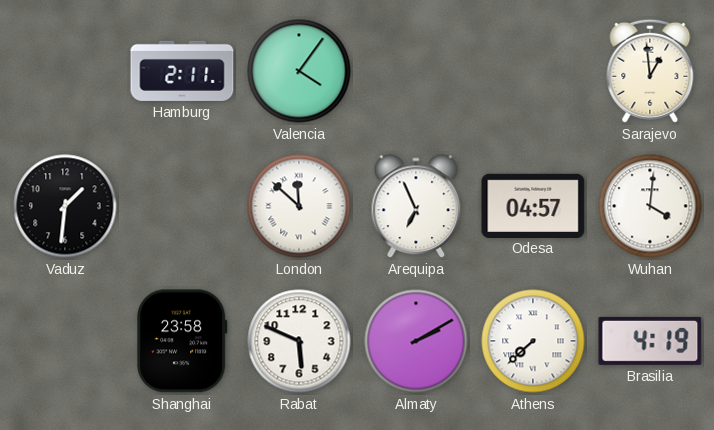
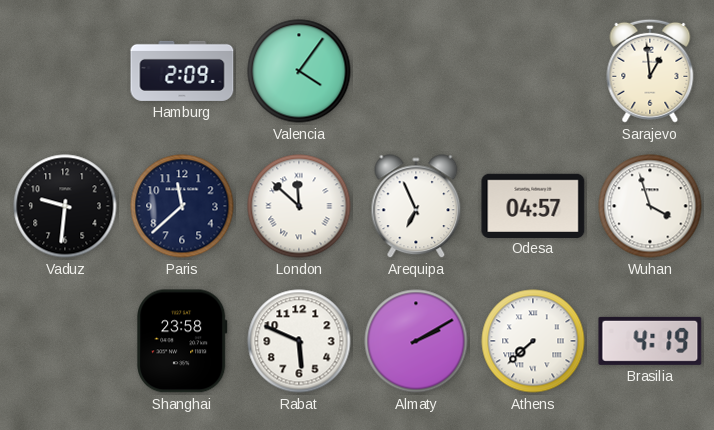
Hamburg: 2:11 -> 2:09
Vaduz: 1:31 -> 9:31
Paris: none -> 11:38
Wuhan: 4:01 -> 3:57
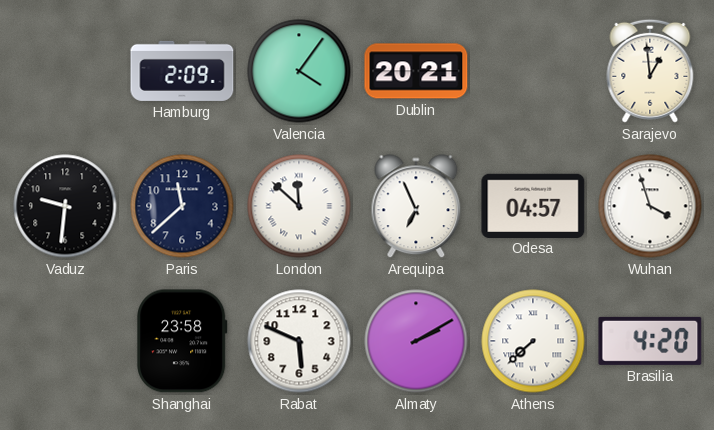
Dublin: none -> 20:21
Brasilia: 4:19 -> 4:20
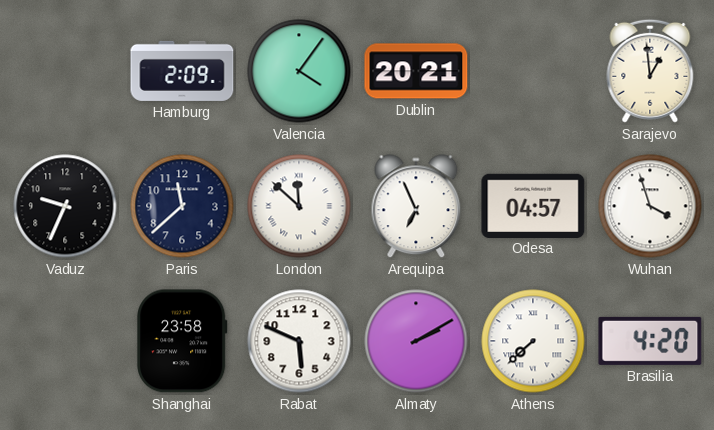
Vaduz: 9:31 -> 9:34
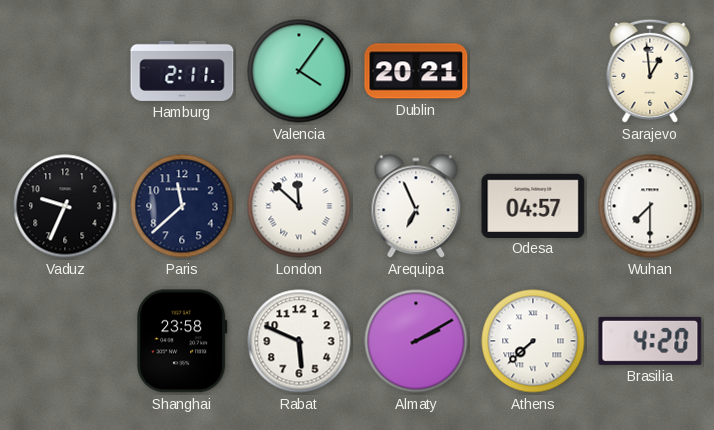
Hamburg: 2:09 -> 2:11
Wuhan: 3:57 -> 7:30
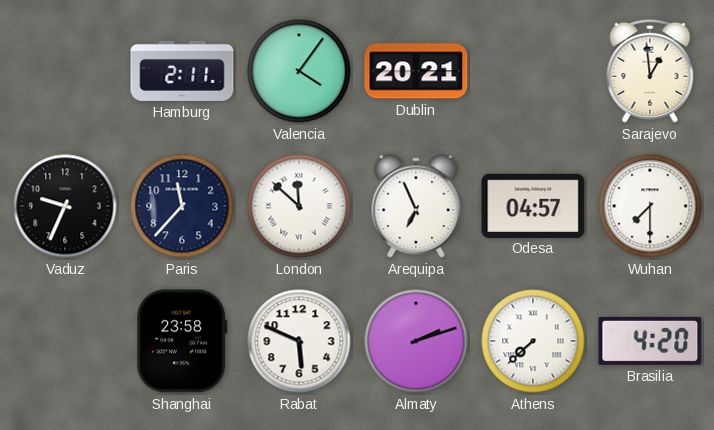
Paris: 11:38 -> 11:37
Almaty: 2:10 -> 2:12
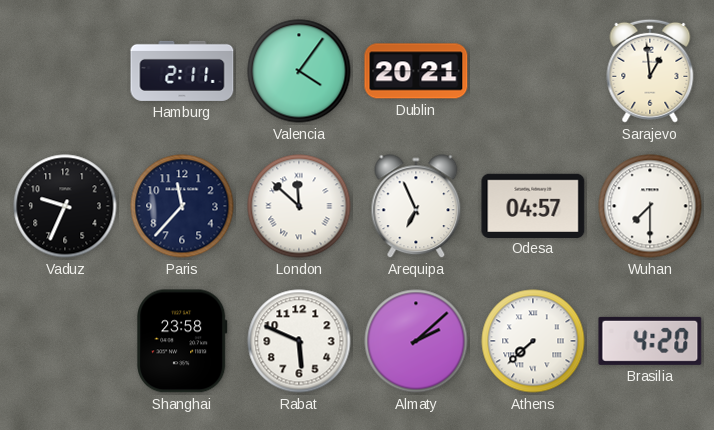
Almaty: 2:12 -> 2:08
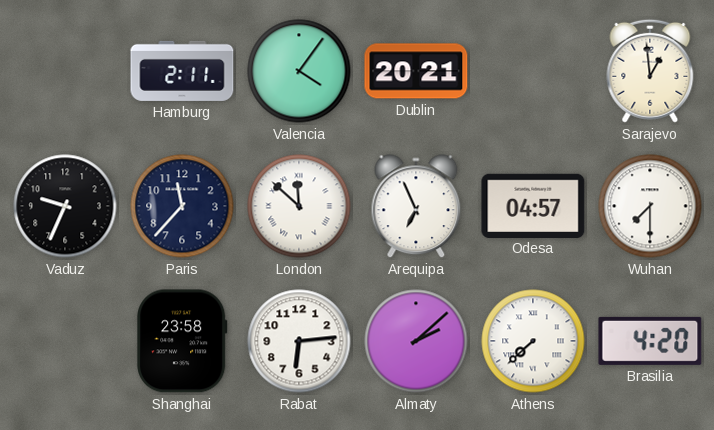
Rabat: 5:49 -> 6:14
